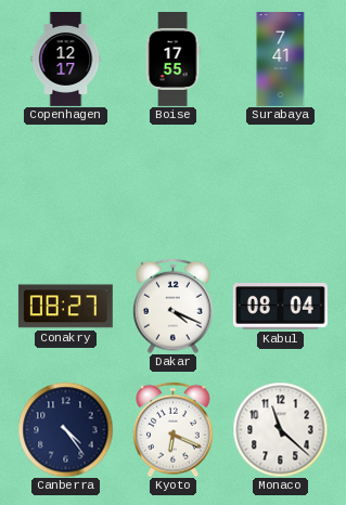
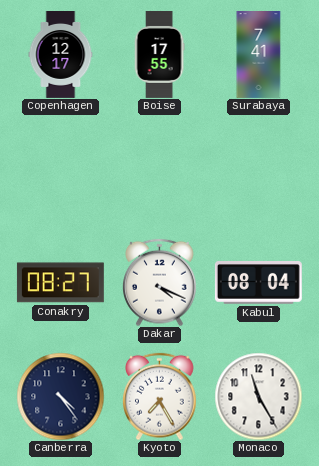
Kyoto: 6:19 -> 7:25
Monaco: 11:22 -> 11:25
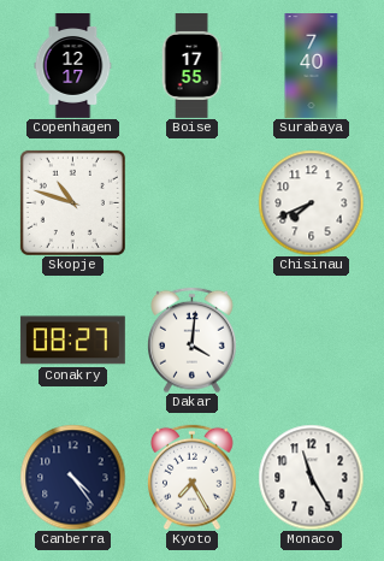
Surabaya: 7:41 -> 7:40
Skopje: none -> 10:48
Chisinau: none -> 7:41
Dakar: 4:19 -> 4:01
Kabul: 08:04 -> none
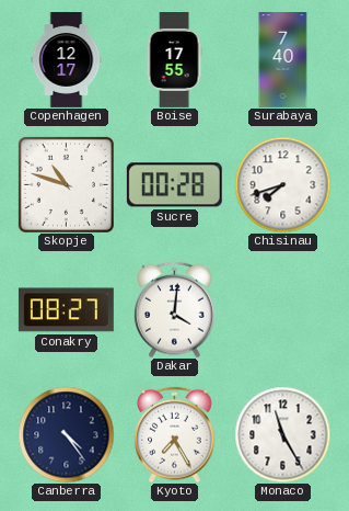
Sucre: none -> 00:28
Chisinau: 7:41 -> 7:42
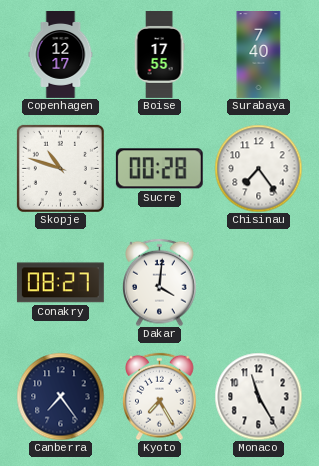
Chisinau: 7:42 -> 7:24
Canberra: 4:24 -> 7:24
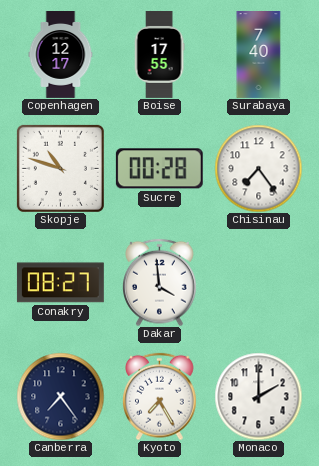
Dakar: 4:01 -> 3:59
Monaco: 11:25 -> 2:00
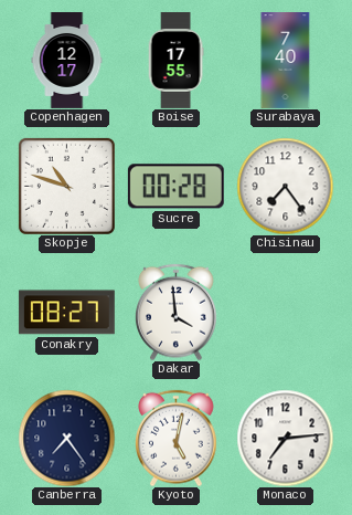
Kyoto: 7:25 -> 5:02
Monaco: 2:00 -> 7:14
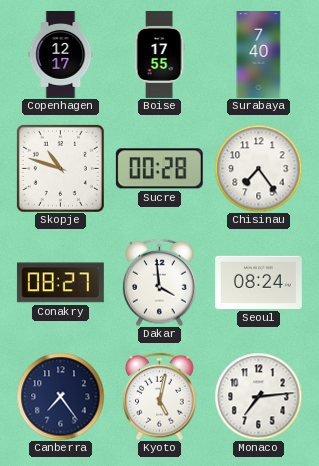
Seoul: none -> 08:24
